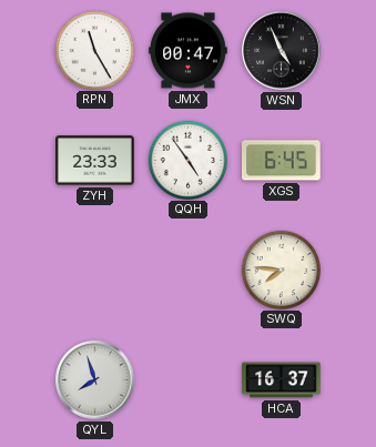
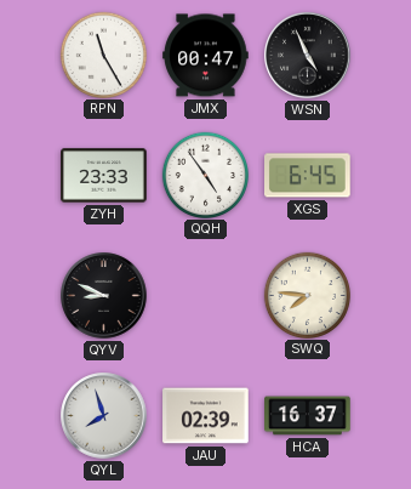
QYV: none -> 8:49
JAU: none -> 02:39
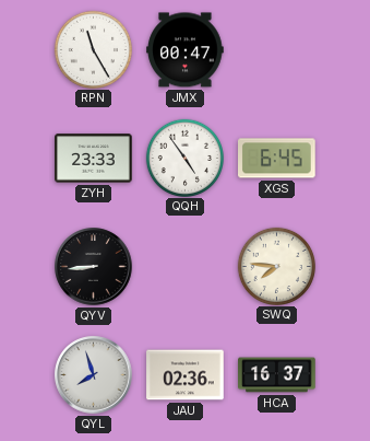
WSN: 4:56 -> none
QYV: 8:49 -> 8:44
JAU: 02:39 -> 02:36
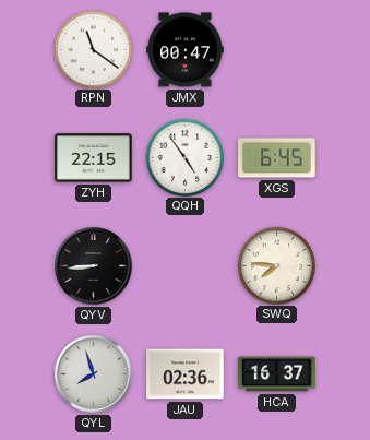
RPN: 11:25 -> 11:21
ZYH: 23:33 -> 22:15
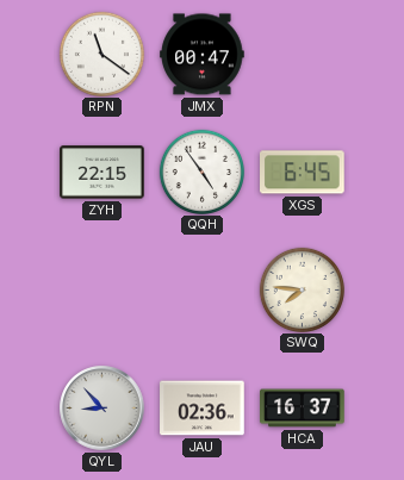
QYV: 8:44 -> none
QYL: 7:57 -> 8:53
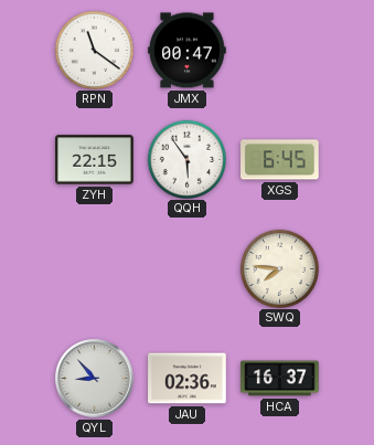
QQH: 4:54 -> 5:54
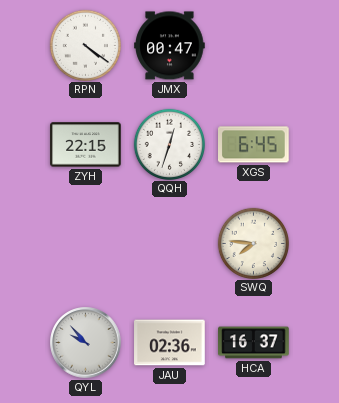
RPN: 11:21 -> 4:21
QQH: 5:54 -> 12:33
QYL: 8:53 -> 9:53
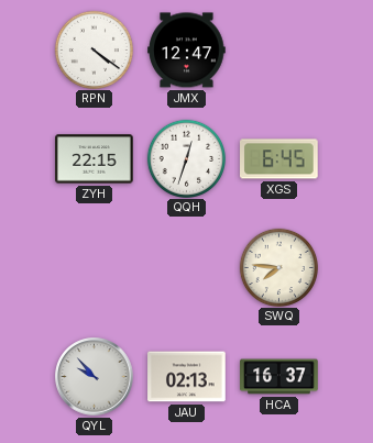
JMX: 00:47 -> 12:47
JAU: 02:36 -> 02:13
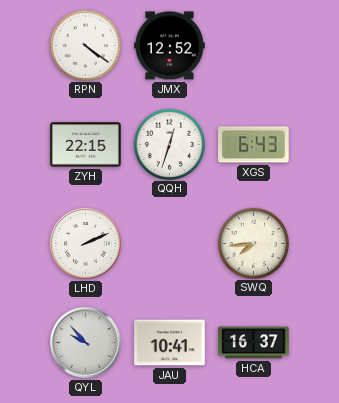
JMX: 12:47 -> 12:52
XGS: 6:45 -> 6:43
LHD: none -> 2:11
SWQ: 7:46 -> 7:44
JAU: 02:13 -> 10:41
